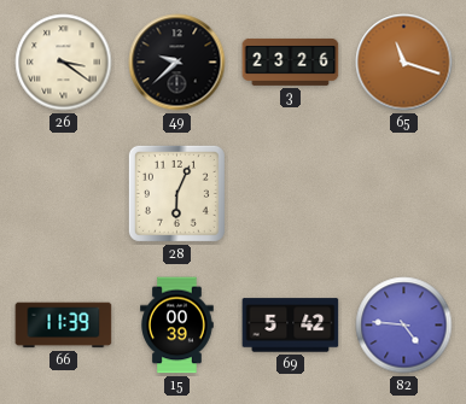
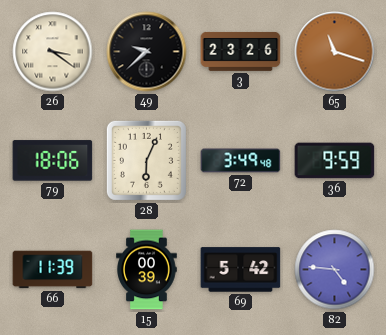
79: none -> 18:06
72: none -> 3:49
36: none -> 9:59
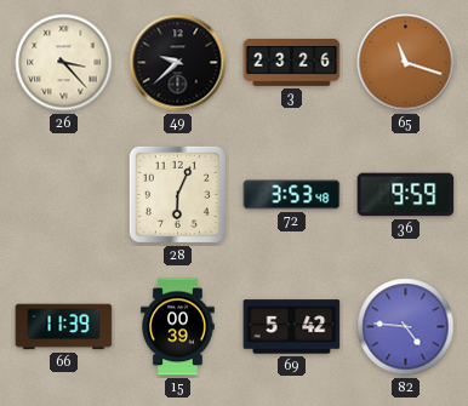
26: 3:21 -> 3:23
79: 18:06 -> none
72: 3:49 -> 3:53
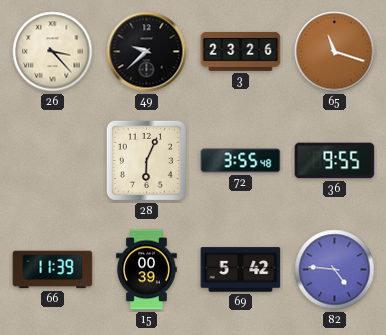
72: 3:53 -> 3:55
36: 9:59 -> 9:55
